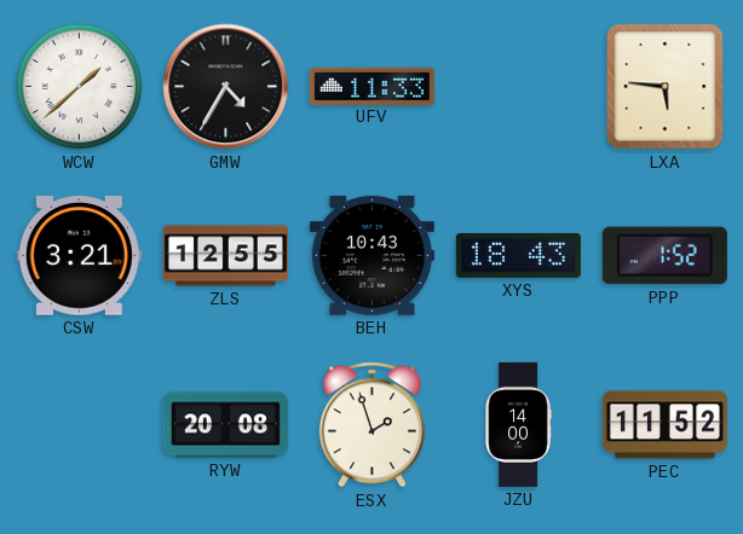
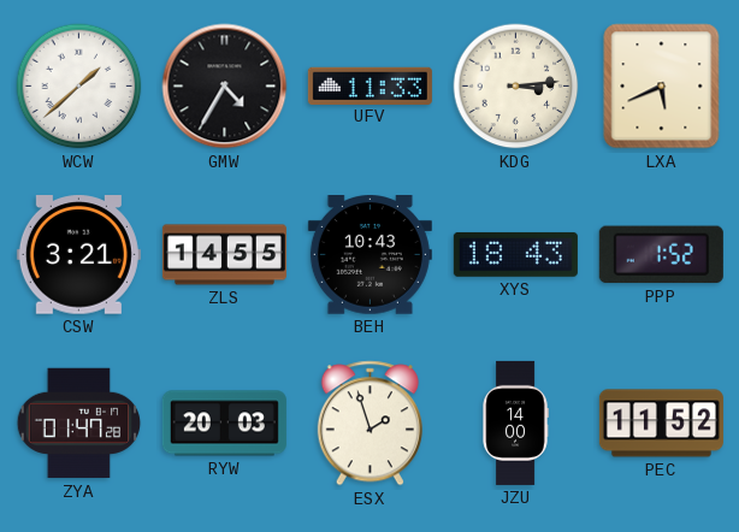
KDG: none -> 3:14
LXA: 5:46 -> 5:41
ZLS: 12:55 -> 14:55
ZYA: none -> 01:47
RYW: 20:08 -> 20:03
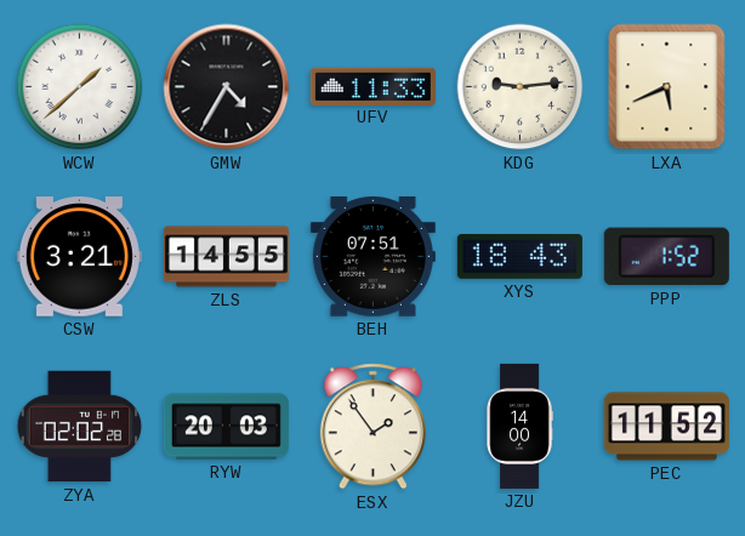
KDG: 3:14 -> 9:14
BEH: 10:43 -> 07:51
ZYA: 01:47 -> 02:02
ESX: 1:57 -> 1:54
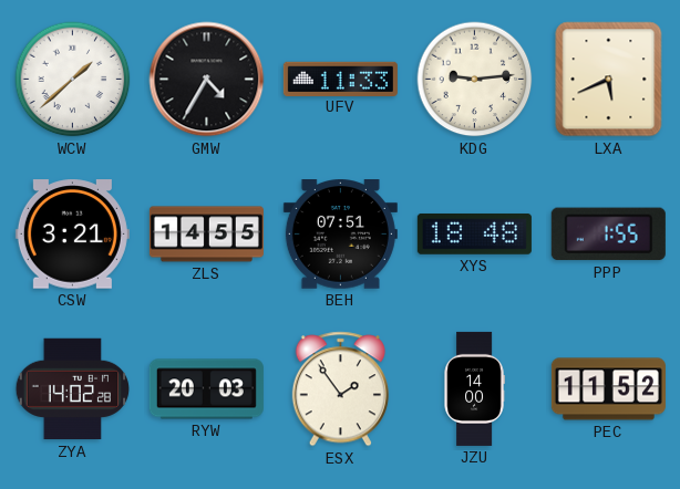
XYS: 18:43 -> 18:48
PPP: 1:52 -> 1:55
ZYA: 02:02 -> 14:02
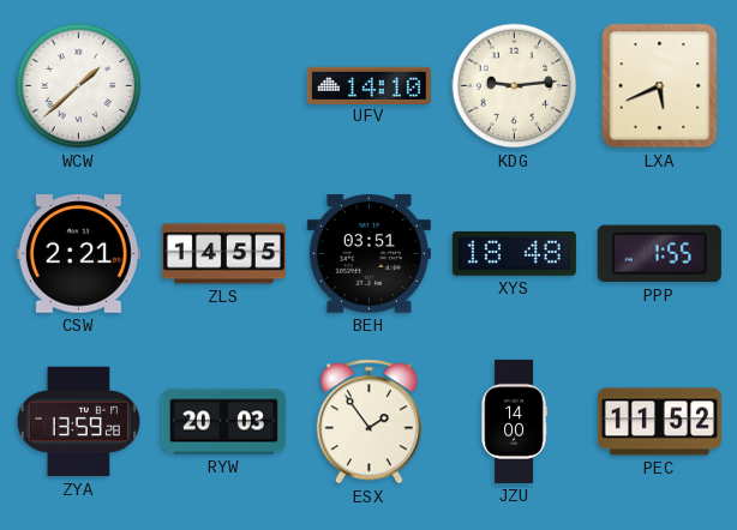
GMW: 4:35 -> none
UFV: 11:33 -> 14:10
CSW: 3:21 -> 2:21
BEH: 07:51 -> 03:51
ZYA: 14:02 -> 13:59
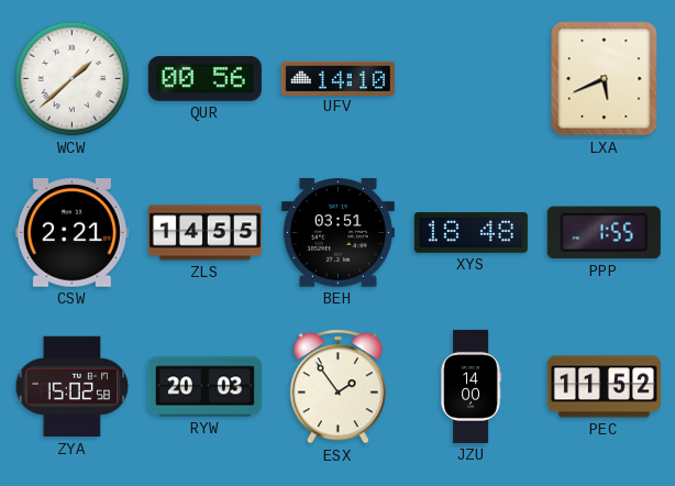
QUR: none -> 00:56
KDG: 9:14 -> none
ZYA: 13:59 -> 15:02
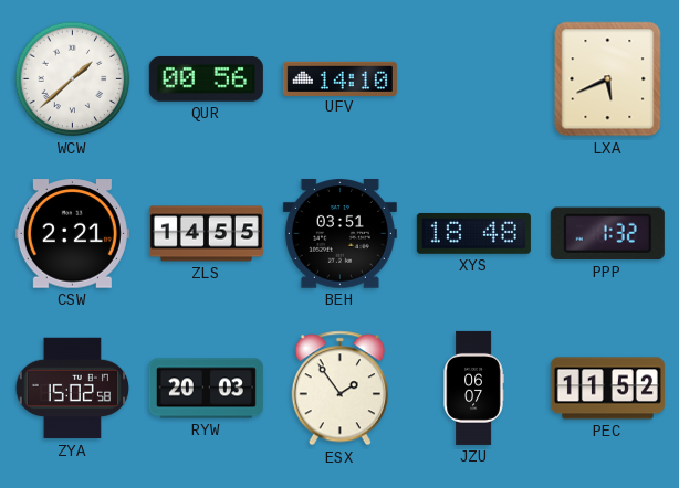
PPP: 1:55 -> 1:32
JZU: 14:00 -> 06:07
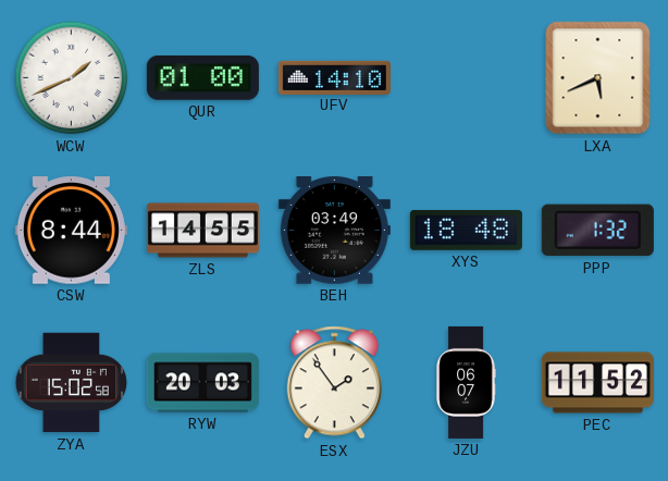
WCW: 1:38 -> 1:41
QUR: 00:56 -> 01:00
CSW: 2:21 -> 8:44
BEH: 03:51 -> 03:49
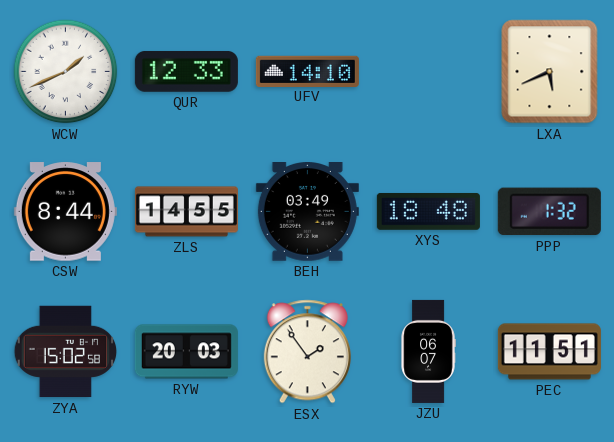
QUR: 01:00 -> 12:33
PEC: 11:52 -> 11:51
